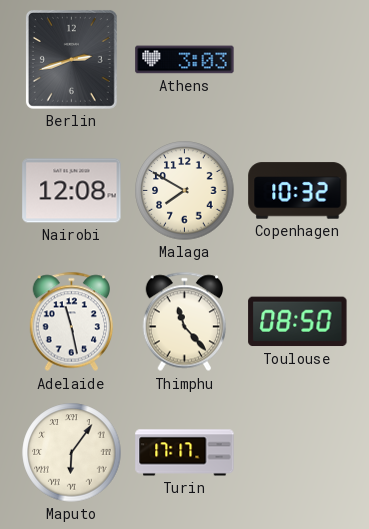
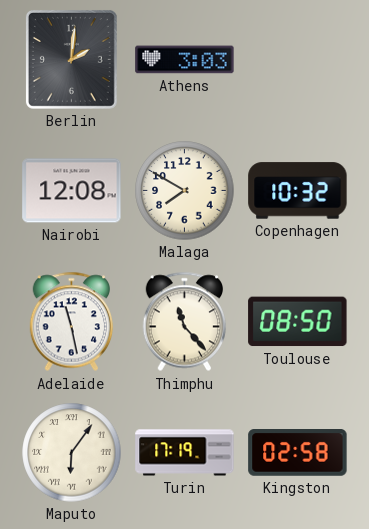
Berlin: 2:42 -> 2:01
Turin: 17:17 -> 17:19
Kingston: none -> 02:58
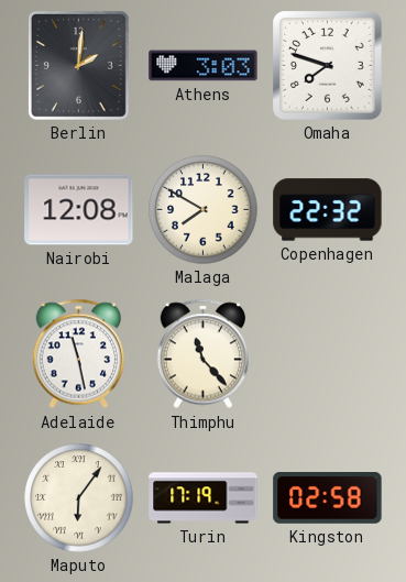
Omaha: none -> 7:48
Copenhagen: 10:32 -> 22:32
Toulouse: 08:50 -> none
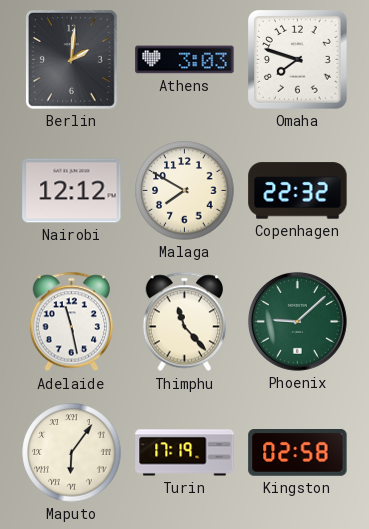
Nairobi: 12:08 -> 12:12
Phoenix: none -> 9:08
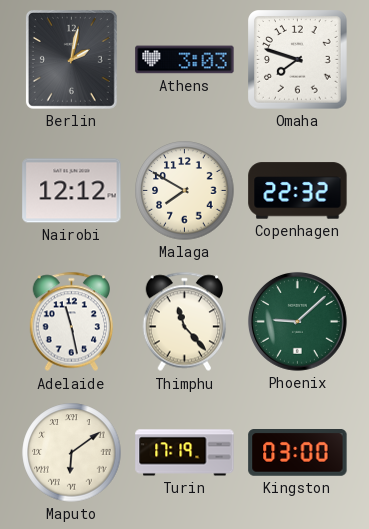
Berlin: 2:01 -> 2:02
Maputo: 6:06 -> 6:09
Kingston: 02:58 -> 03:00
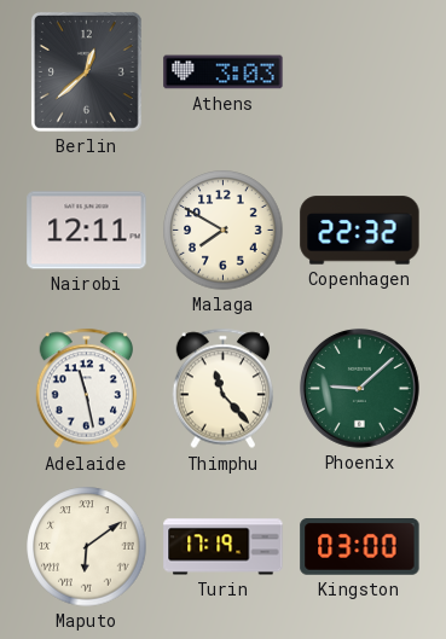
Berlin: 2:02 -> 12:38
Omaha: 7:48 -> none
Nairobi: 12:12 -> 12:11
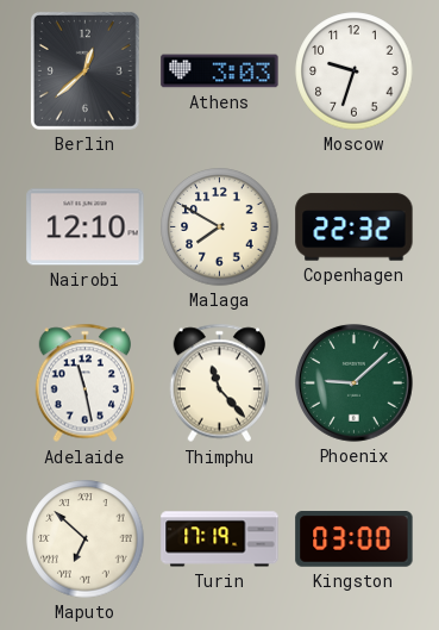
Moscow: none -> 9:33
Nairobi: 12:11 -> 12:10
Maputo: 6:09 -> 6:52
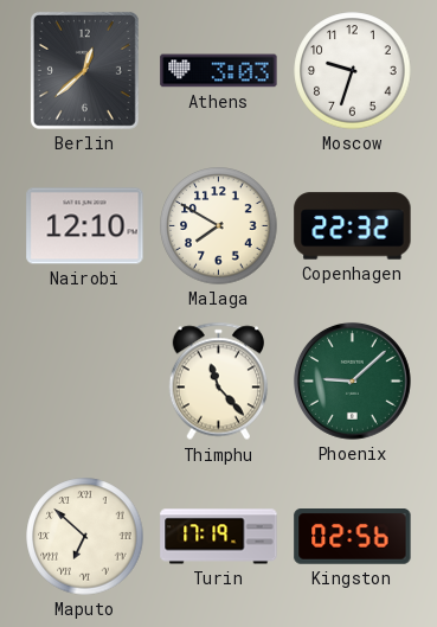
Adelaide: 11:28 -> none
Kingston: 03:00 -> 02:56
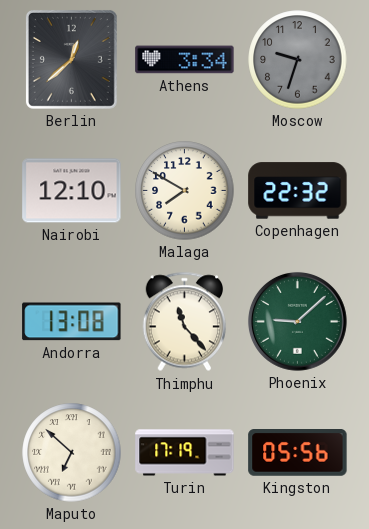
Athens: 3:03 -> 3:34
Moscow dial: white -> grey
Andorra: none -> 13:08
Kingston: 02:56 -> 05:56
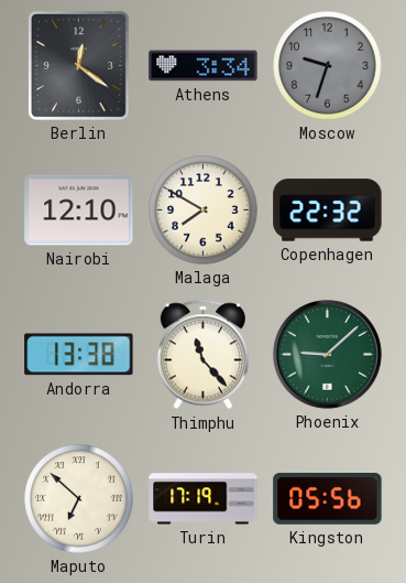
Berlin: 12:38 -> 12:21
Andorra: 13:08 -> 13:38
